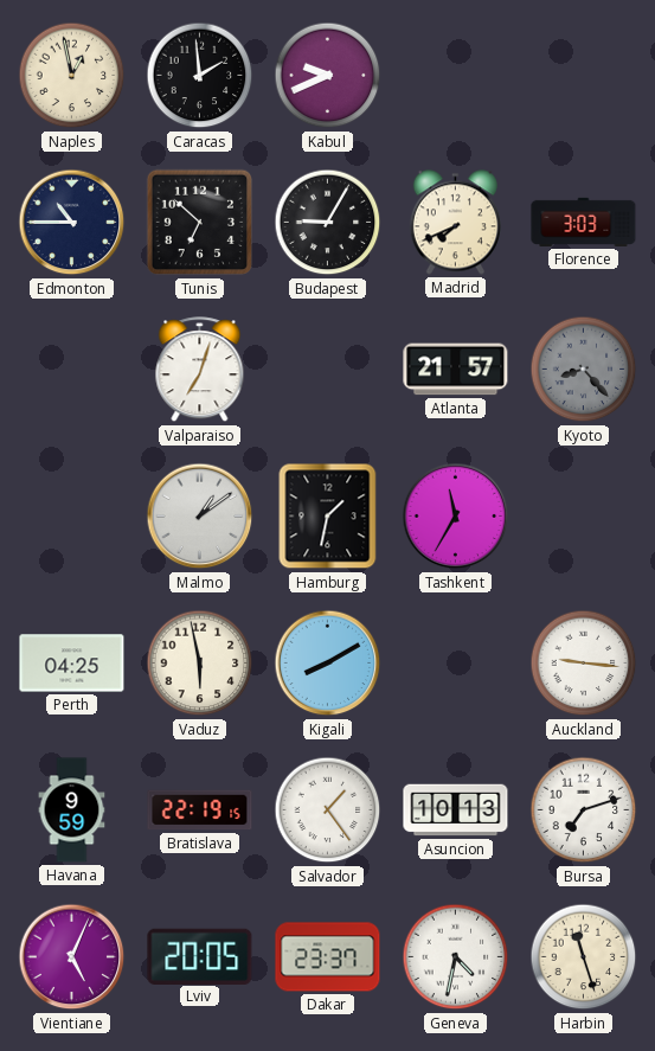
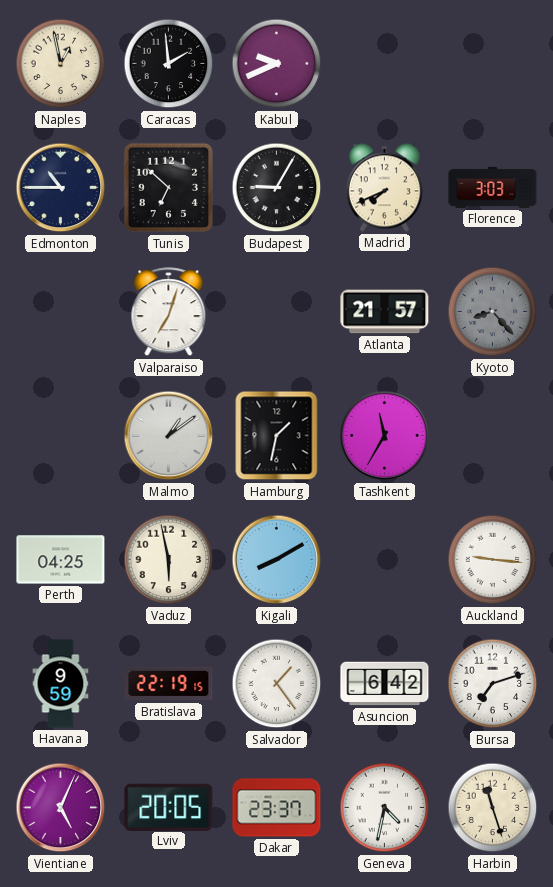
Asuncion: 10:13 -> 6:42
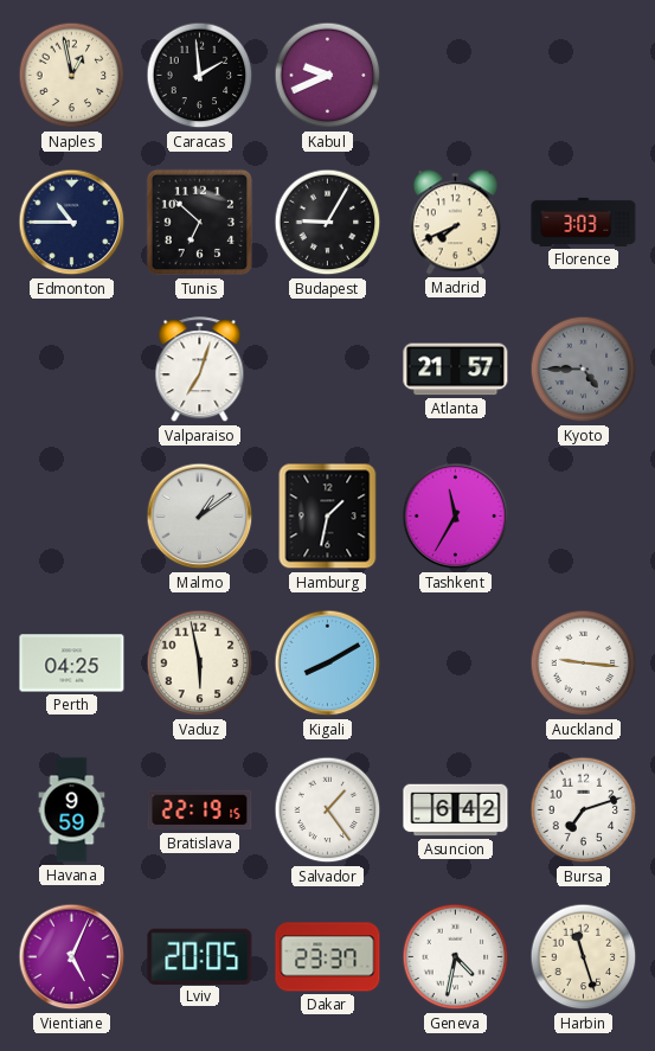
Kyoto: 8:23 -> 4:45
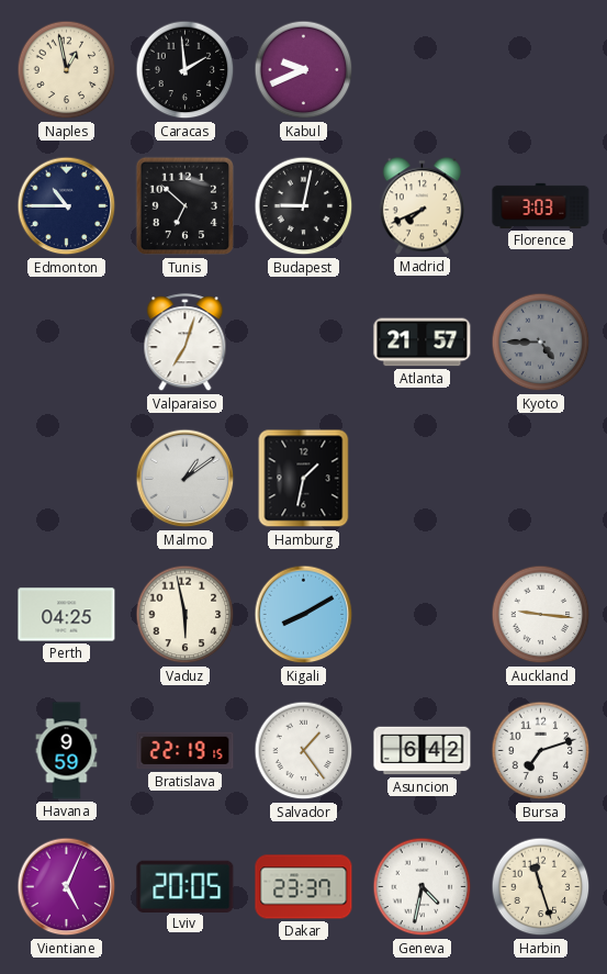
Budapest: 9:05 -> 9:02
Tashkent: 11:35 -> none
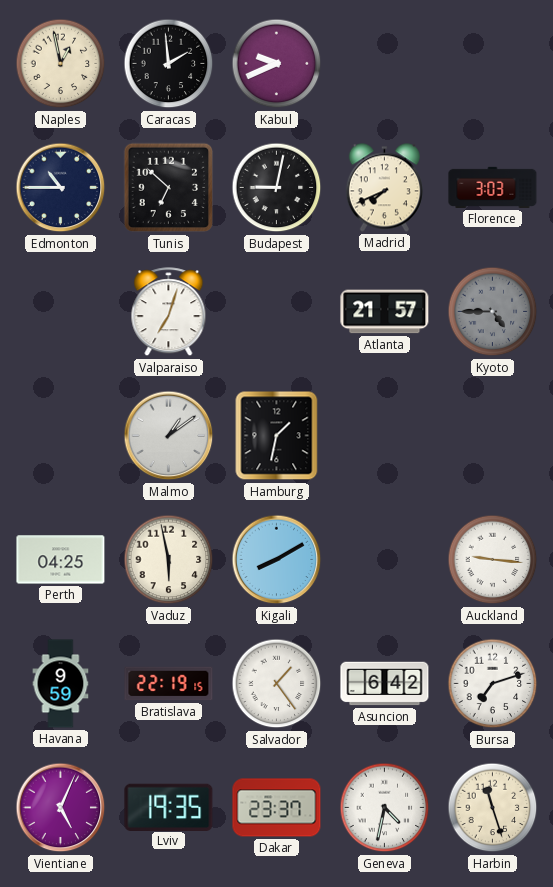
Lviv: 20:05 -> 19:35
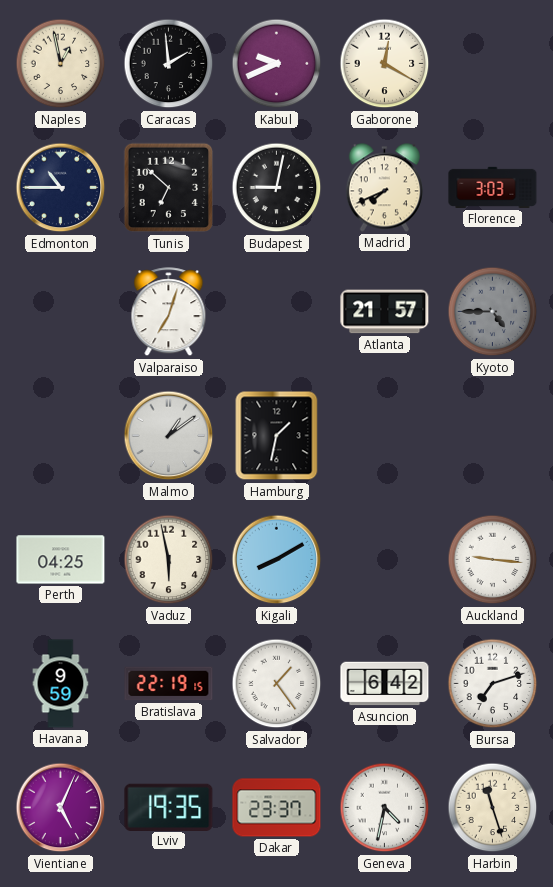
Gaborone: none -> 12:20
